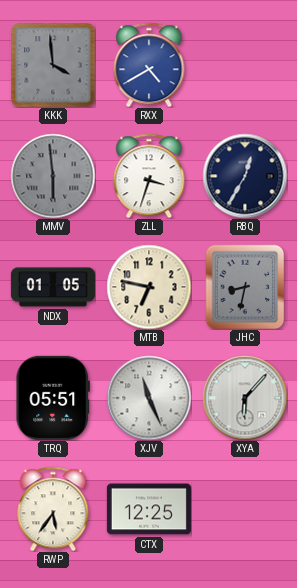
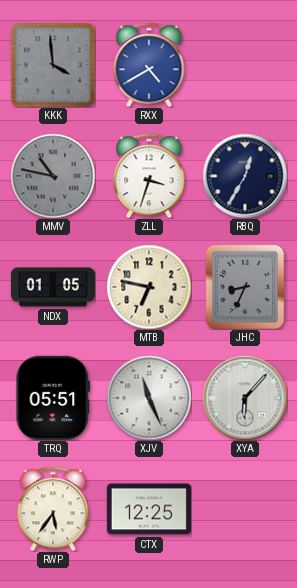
MMV: 5:59 -> 10:47
JHC: 8:32 -> 8:34
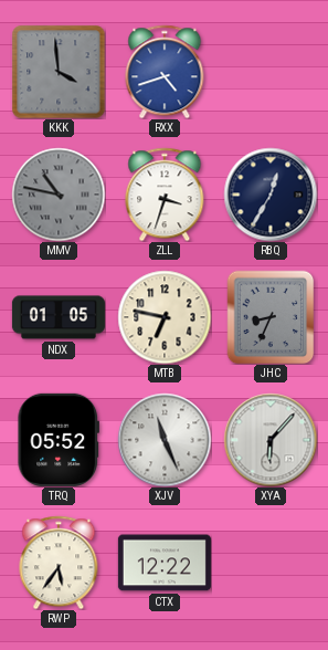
RXX: 4:40 -> 4:42
TRQ: 05:51 -> 05:52
CTX: 12:25 -> 12:22
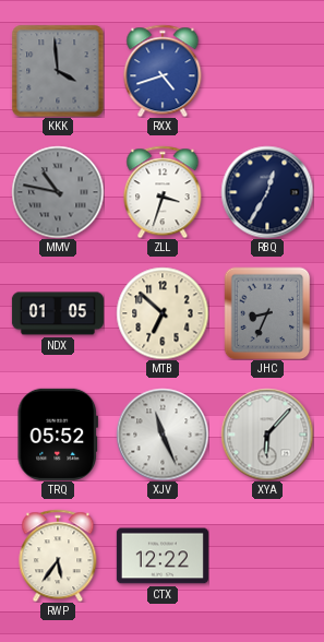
MTB: 6:47 -> 6:52
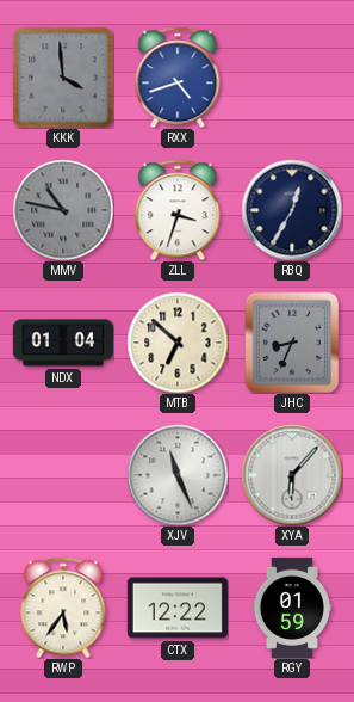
NDX: 01:05 -> 01:04
TRQ: 05:52 -> none
RGY: none -> 01:59
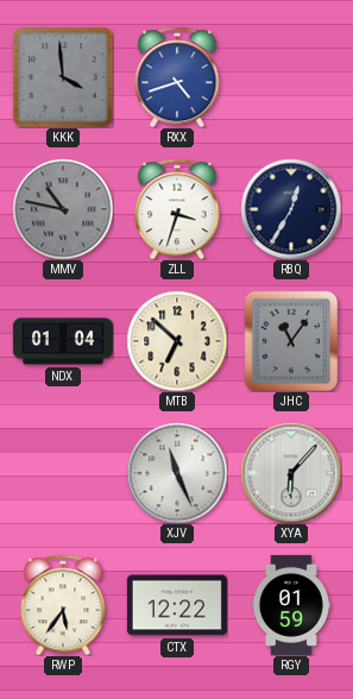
JHC: 8:34 -> 11:06
